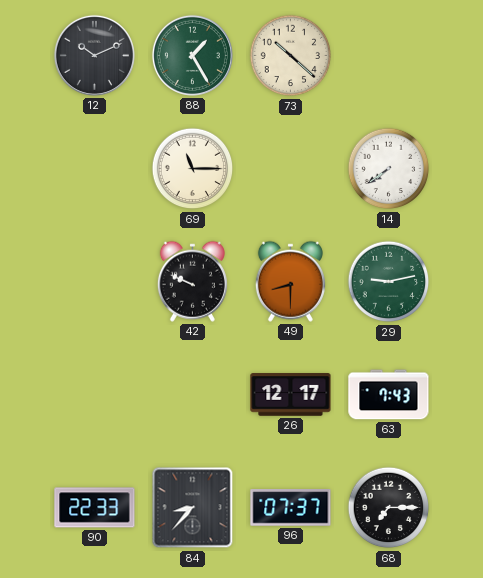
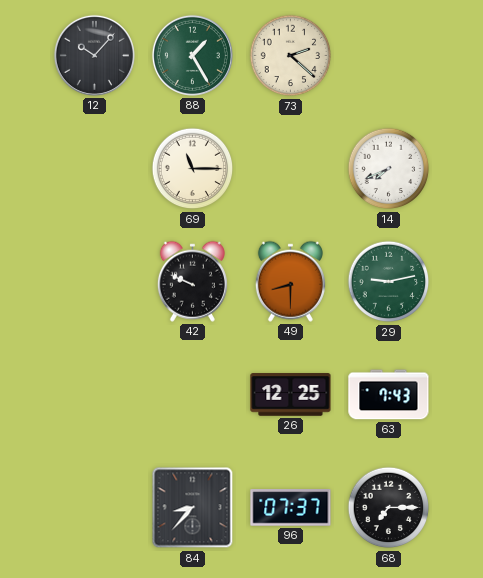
12: 10:11 -> 10:07
73: 10:22 -> 2:22
14: 7:39 -> 7:41
26: 12:17 -> 12:25
90: 22:33 -> none
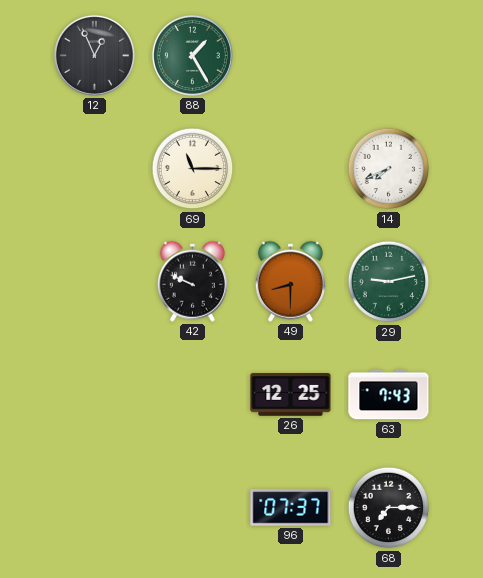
12: 10:07 -> 12:56
73: 2:22 -> none
84: 8:37 -> none
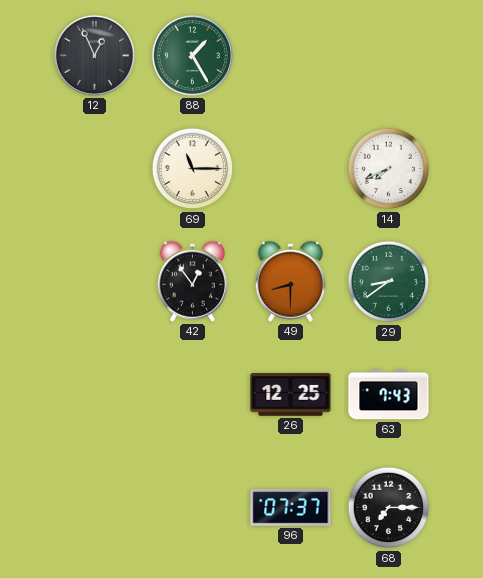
42: 9:49 -> 12:54
29: 9:13 -> 8:39
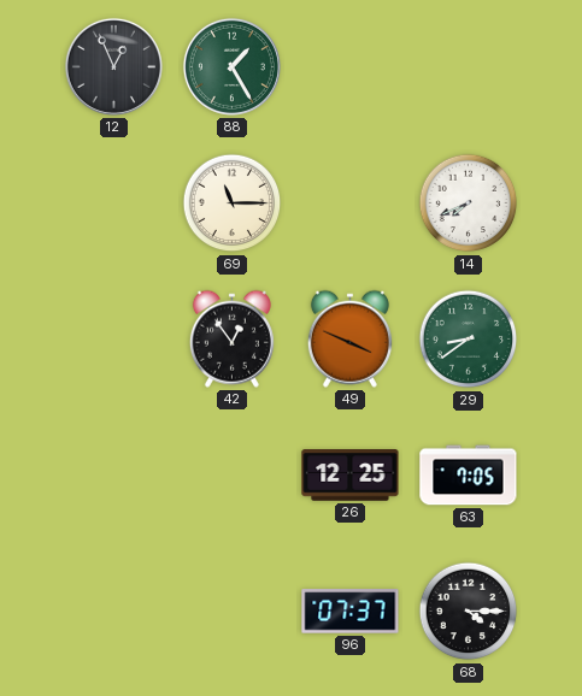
49: 8:30 -> 3:49
63: 7:43 -> 7:05
68: 7:15 -> 4:15
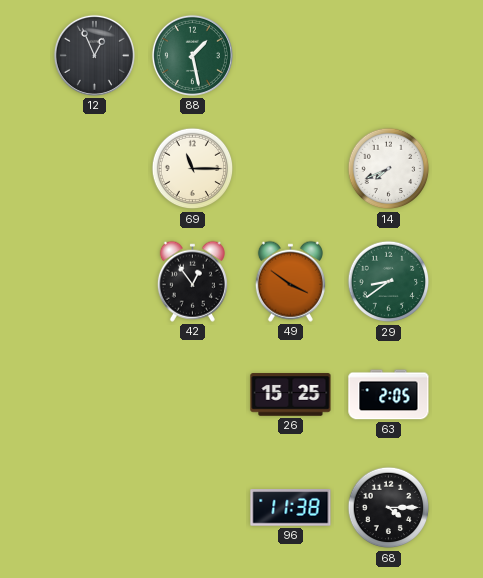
88: 1:25 -> 1:28
49: 3:49 -> 3:51
26: 12:25 -> 15:25
63: 7:05 -> 2:05
96: 07:37 -> 11:38
